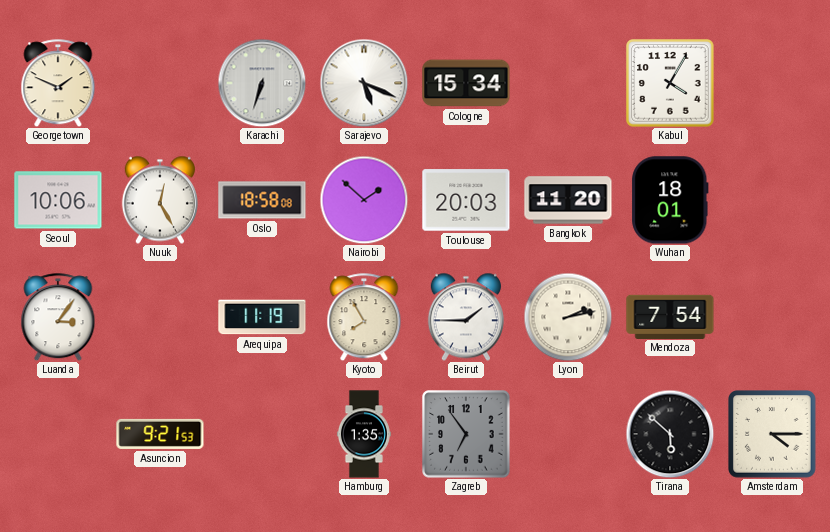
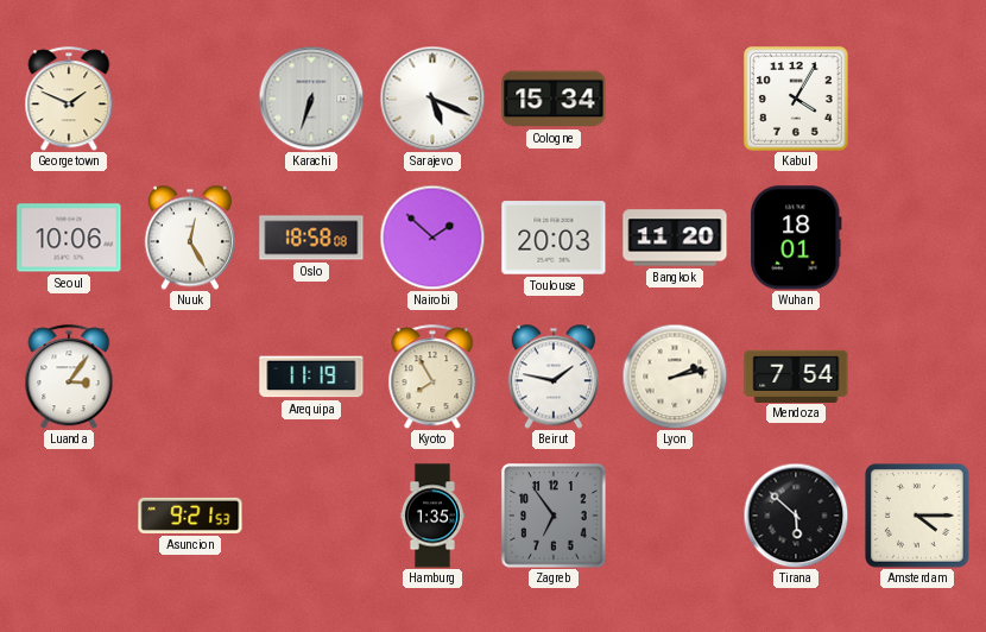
Beirut: 1:45 -> 1:47
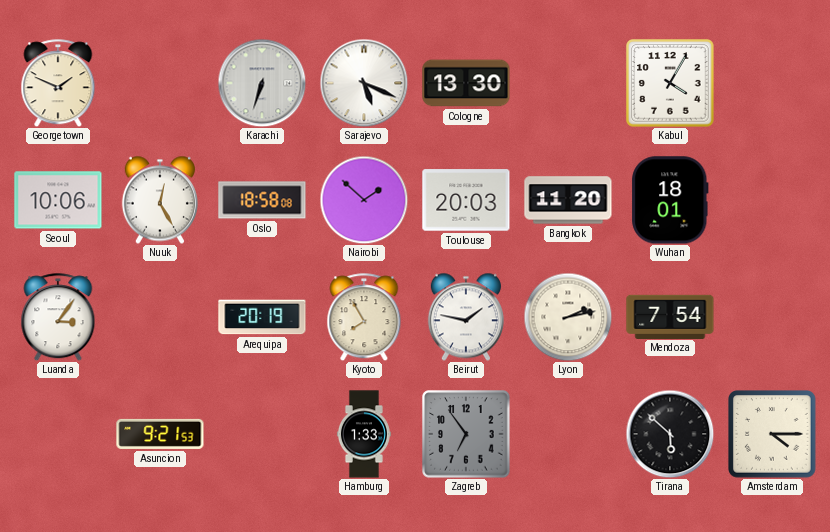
Cologne: 15:34 -> 13:30
Arequipa: 11:19 -> 20:19
Hamburg: 1:35 -> 1:33
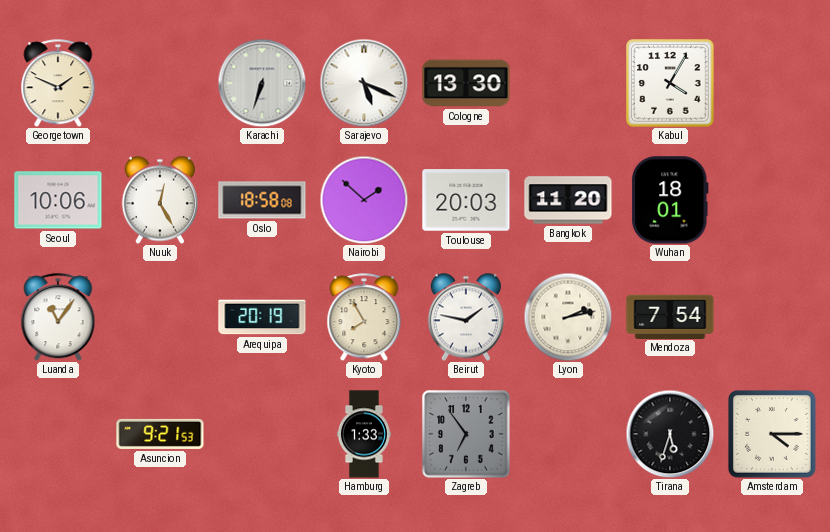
Luanda: 3:06 -> 11:06
Tirana: 5:52 -> 5:33
